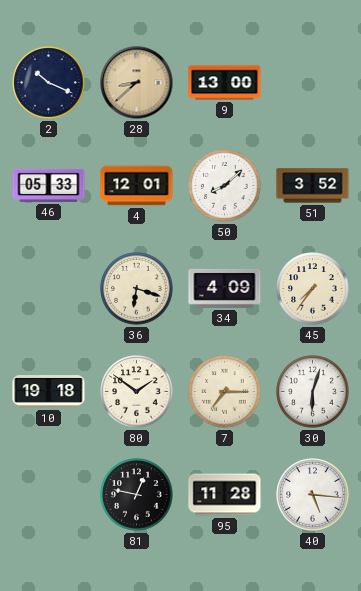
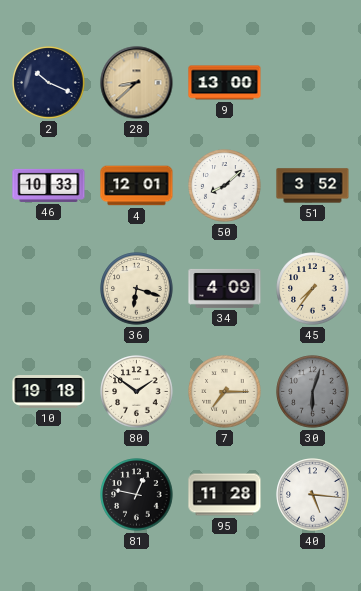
46: 05:33 -> 10:33
30 dial: white -> grey
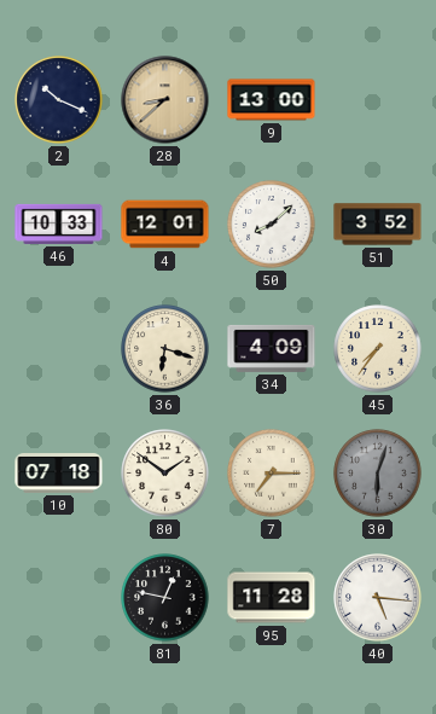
10: 19:18 -> 07:18
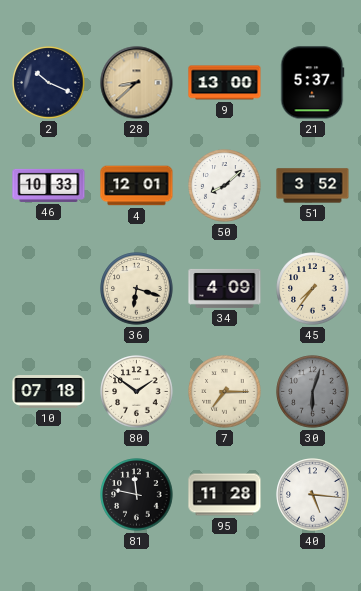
21: none -> 5:37
81: 12:47 -> 11:47
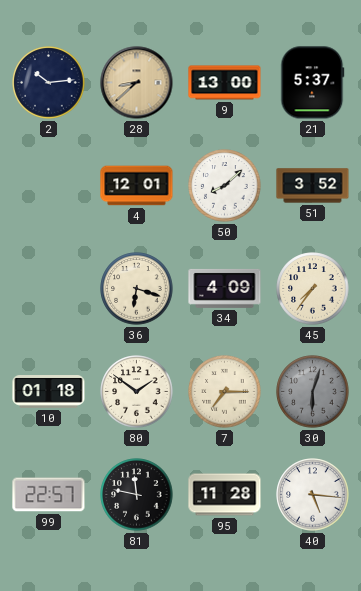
2: 10:19 -> 10:14
46: 10:33 -> none
10: 07:18 -> 01:18
99: none -> 22:57
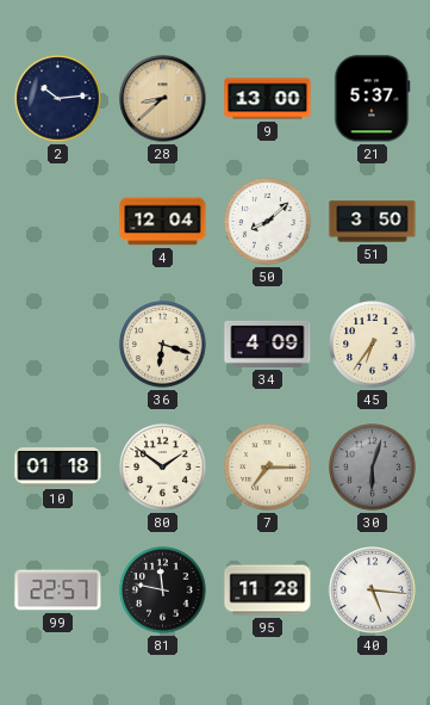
4: 12:01 -> 12:04
51: 3:52 -> 3:50
45: 7:36 -> 6:36
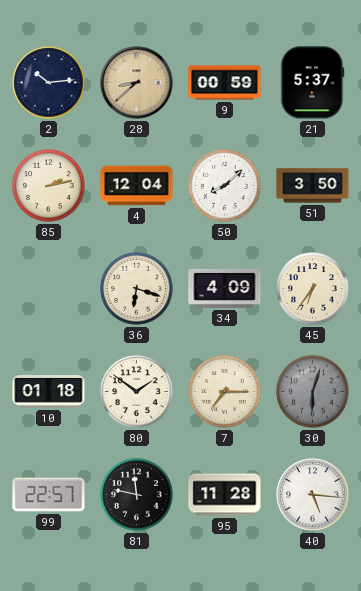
9: 13:00 -> 00:59
85: none -> 2:13
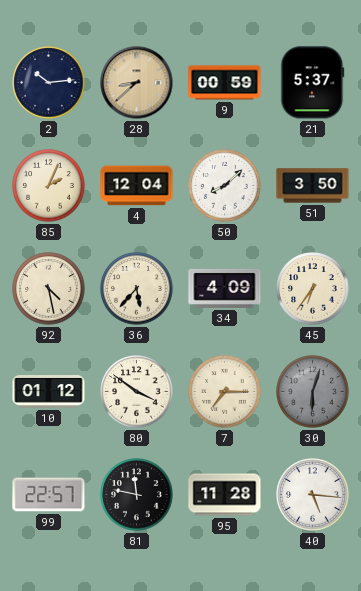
85: 2:13 -> 2:04
92: none -> 4:28
36: 6:18 -> 5:37
10: 01:18 -> 01:12
80: 1:51 -> 3:51
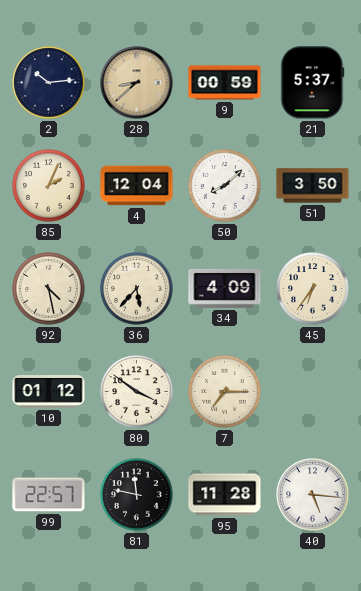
30: 6:03 -> none
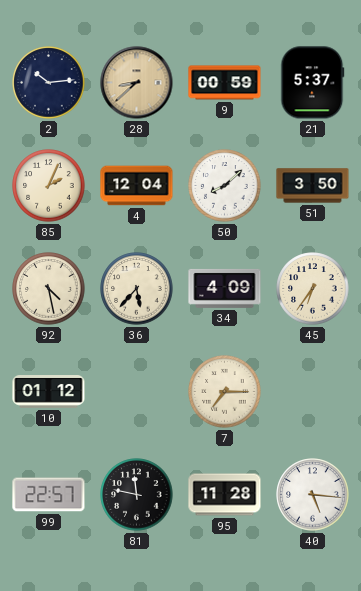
80: 3:51 -> none
